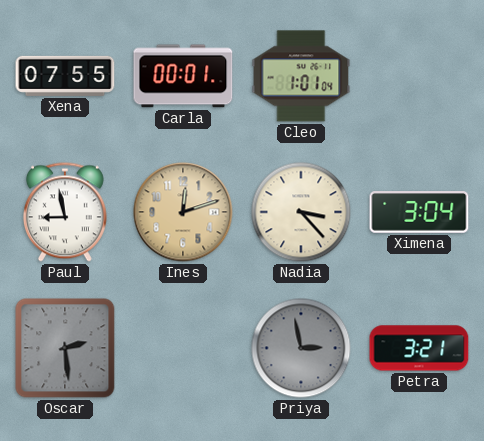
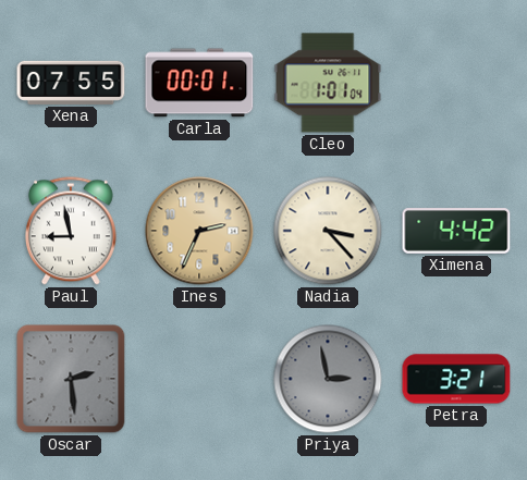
Ines: 12:12 -> 2:34
Ximena: 3:04 -> 4:42
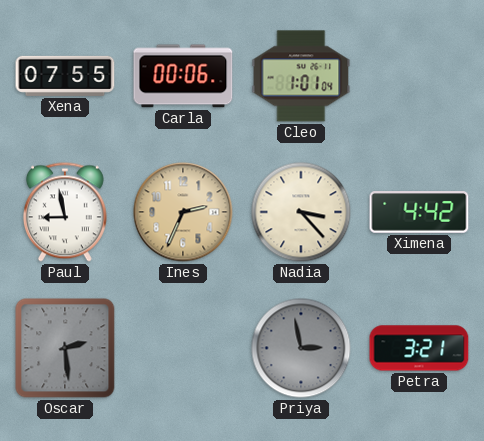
Carla: 00:01 -> 00:06
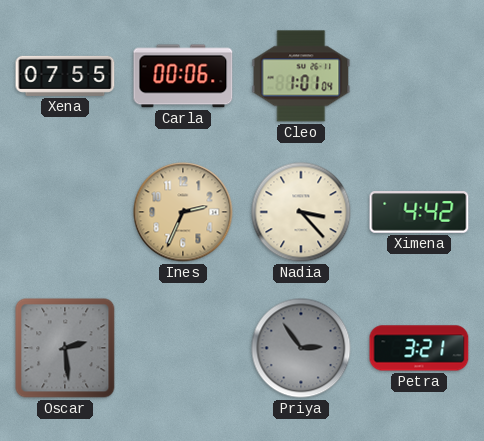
Paul: 8:58 -> none
Priya: 2:58 -> 2:54
